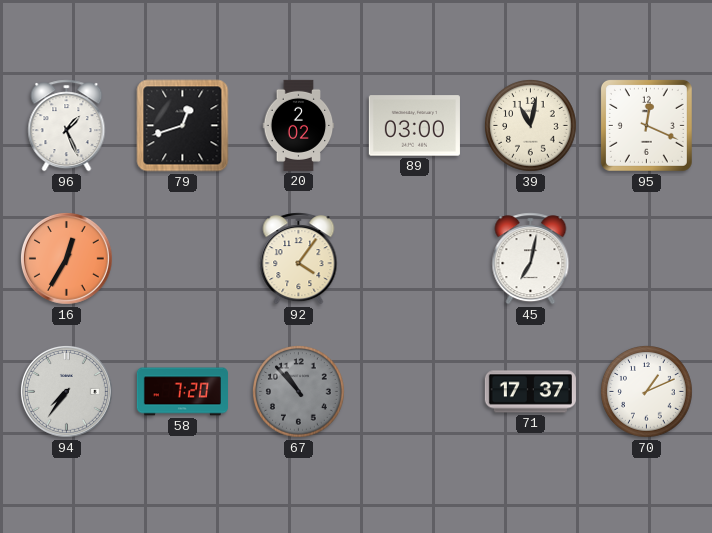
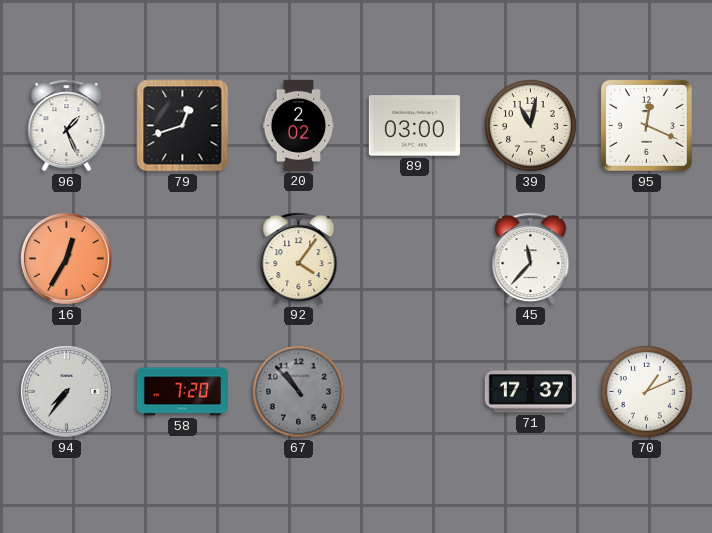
45: 7:02 -> 11:37
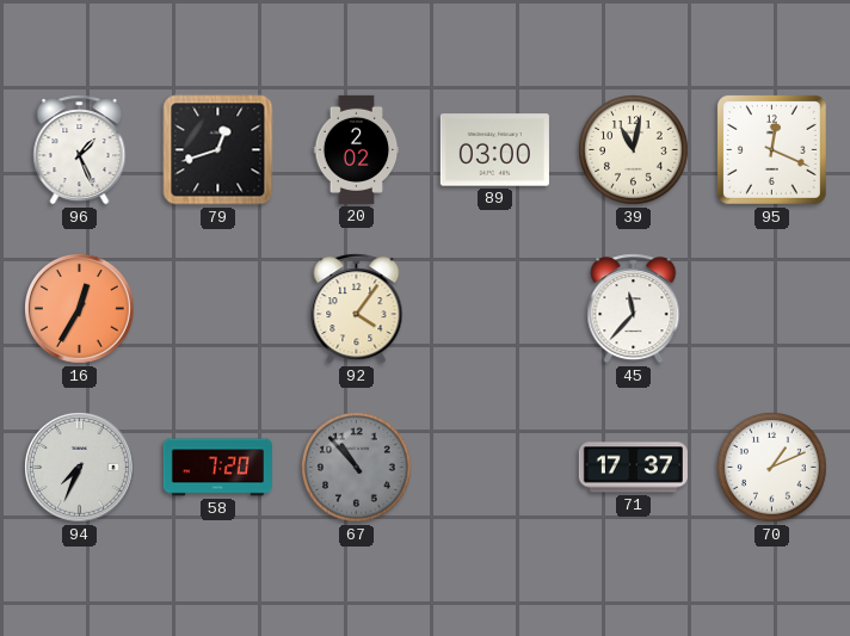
94: 7:36 -> 7:34
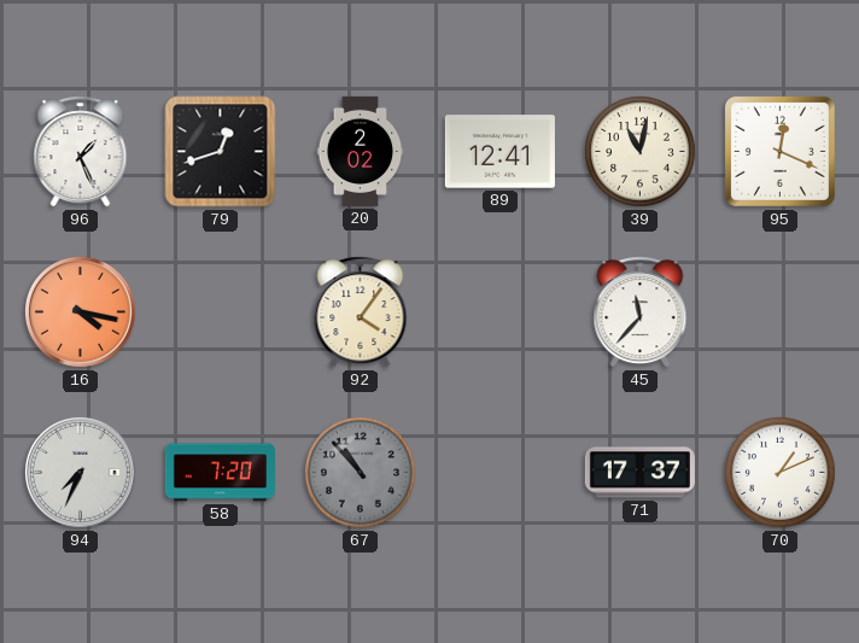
89: 03:00 -> 12:41
16: 12:35 -> 4:17
